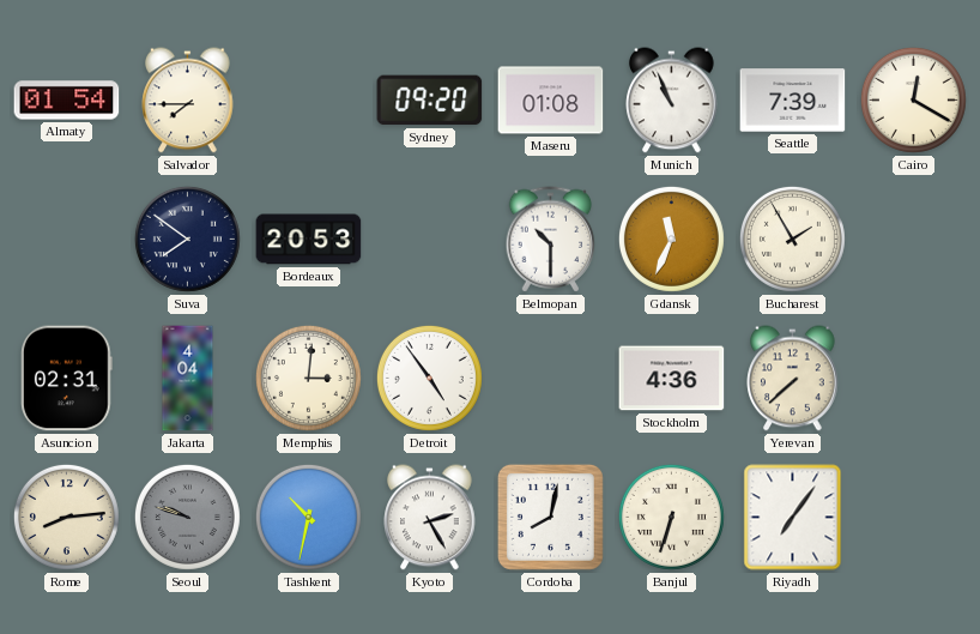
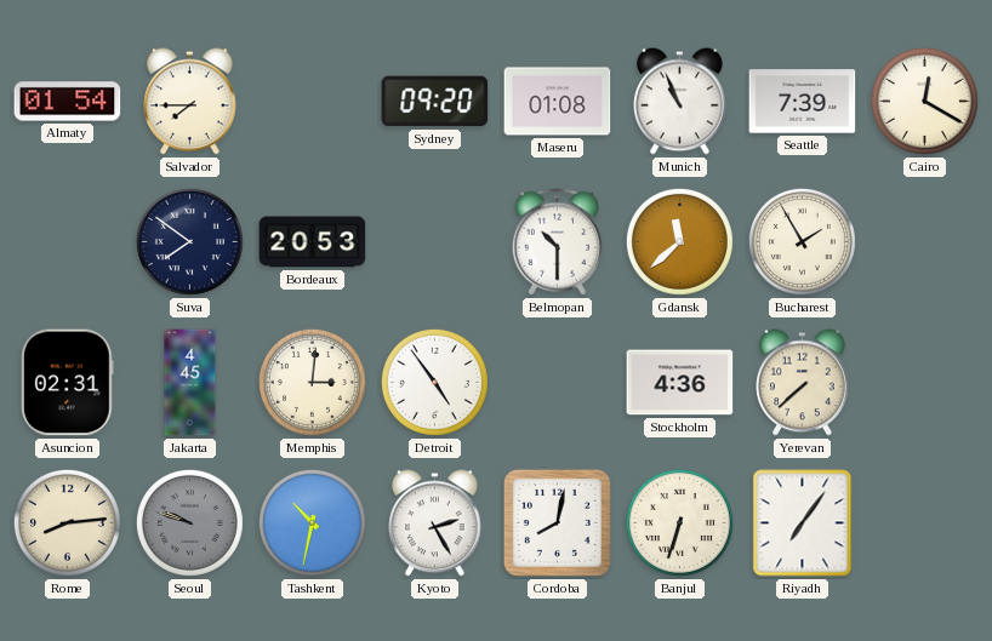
Gdansk: 11:34 -> 11:38
Jakarta: 4:04 -> 4:45
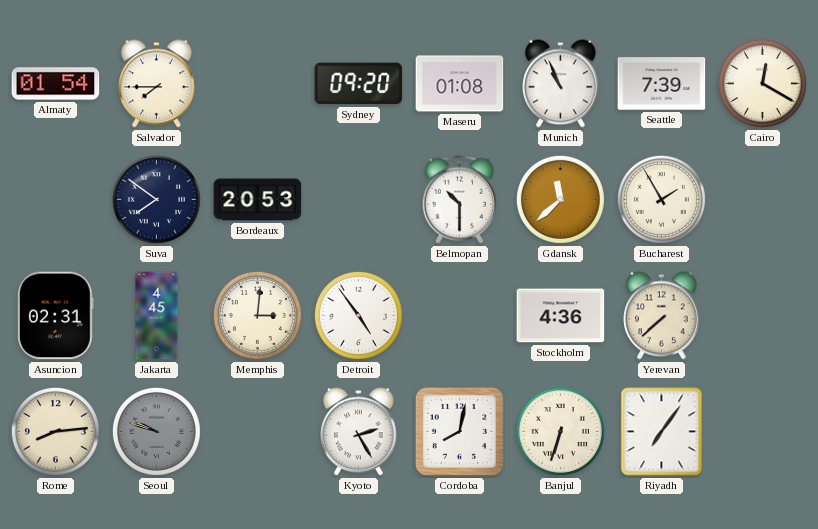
Tashkent: 10:32 -> none
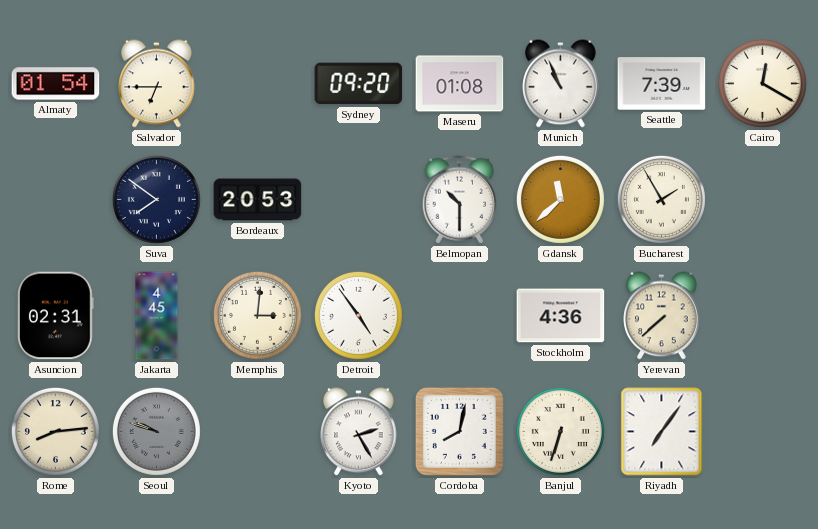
Salvador: 7:45 -> 6:45
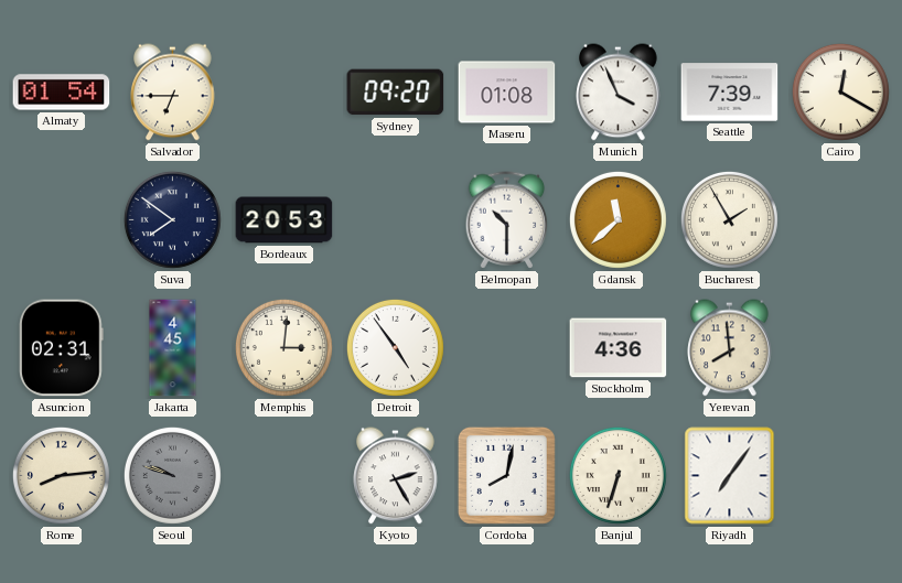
Munich: 10:56 -> 3:56
Yerevan: 7:38 -> 7:59
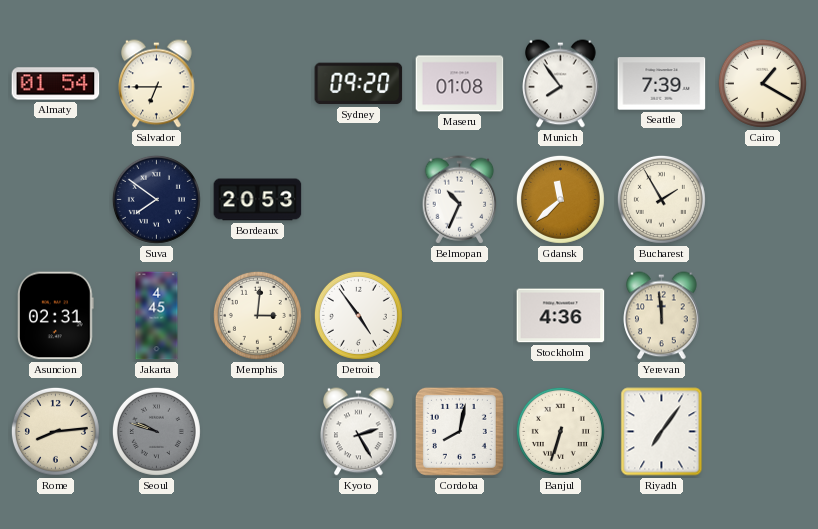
Munich: 3:56 -> 7:54
Cairo: 12:20 -> 1:20
Belmopan: 10:30 -> 10:34
Yerevan: 7:59 -> 11:59
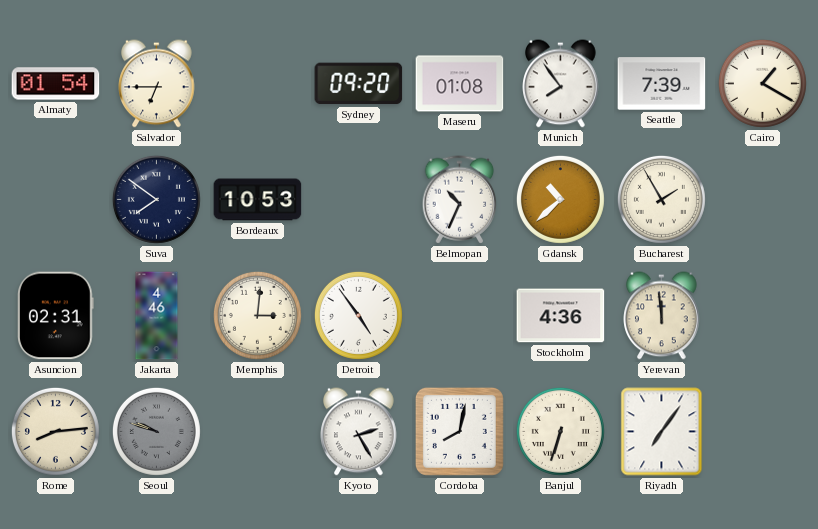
Bordeaux: 20:53 -> 10:53
Gdansk: 11:38 -> 10:38
Jakarta: 4:45 -> 4:46
